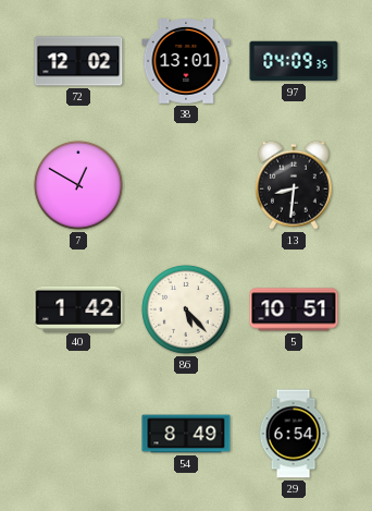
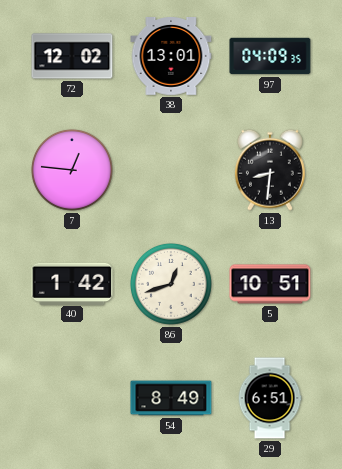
7: 12:50 -> 12:46
86: 5:23 -> 12:42
29: 6:54 -> 6:51
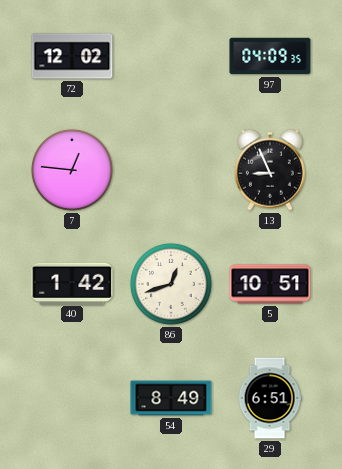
38: 13:01 -> none
13: 8:31 -> 8:56
